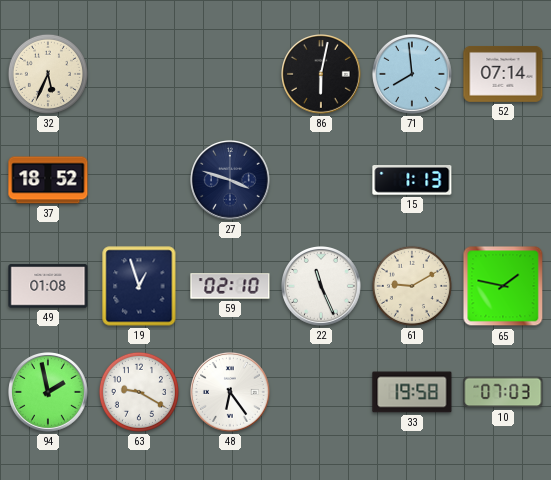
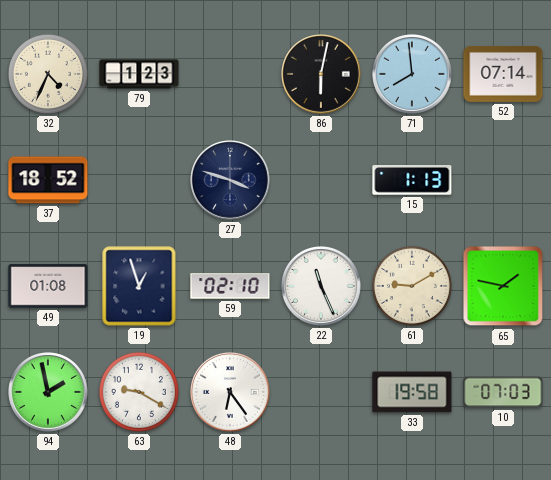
32: 5:34 -> 4:34
79: none -> 1:23
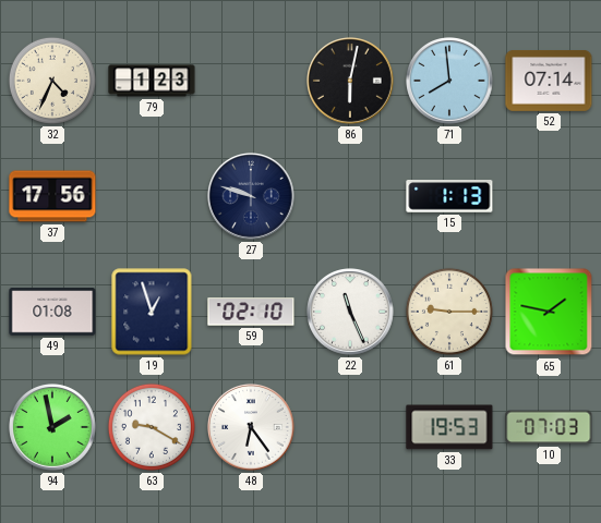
37: 18:52 -> 17:56
27: 3:48 -> 9:48
61: 9:10 -> 9:15
33: 19:58 -> 19:53
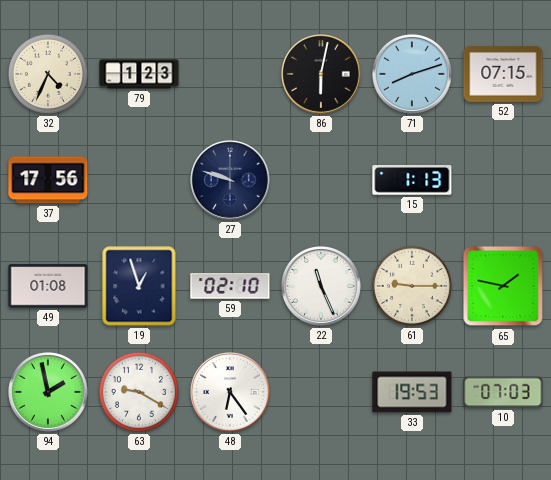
71: 7:59 -> 8:12
52: 07:14 -> 07:15
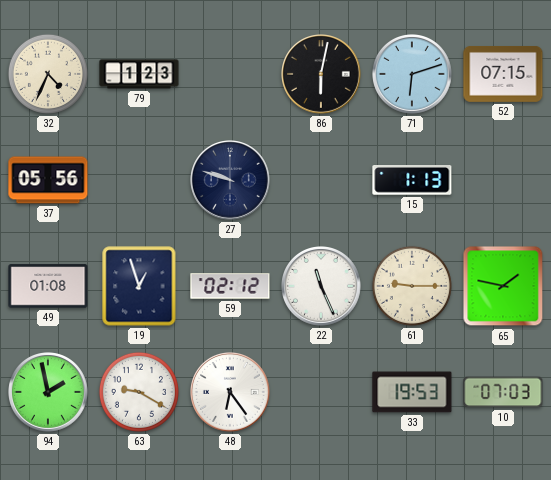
71: 8:12 -> 6:12
37: 17:56 -> 05:56
59: 02:10 -> 02:12
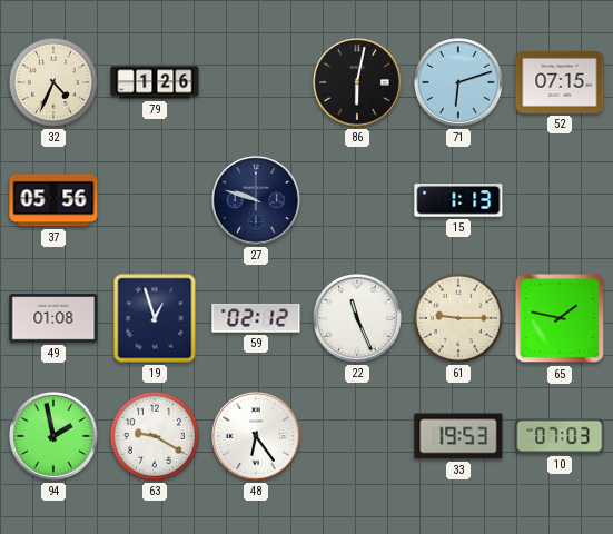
79: 1:23 -> 1:26
